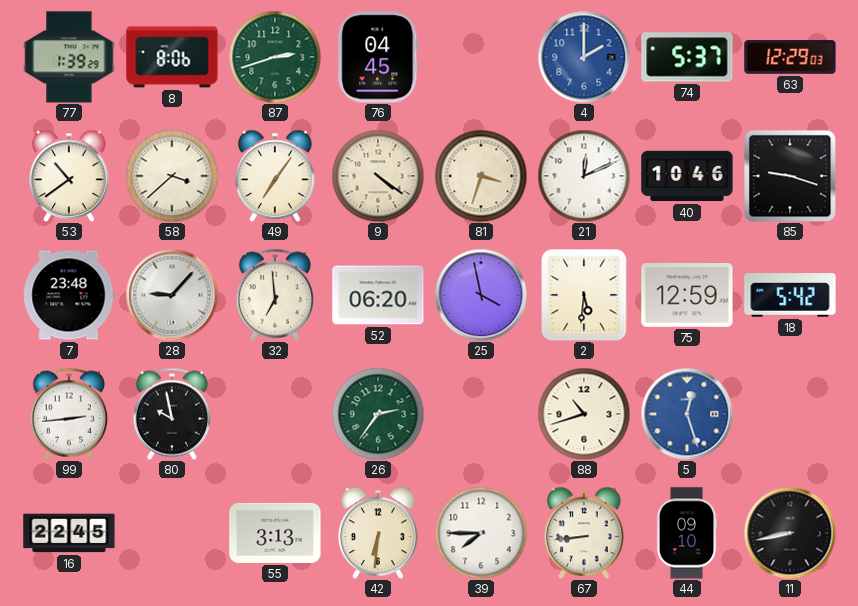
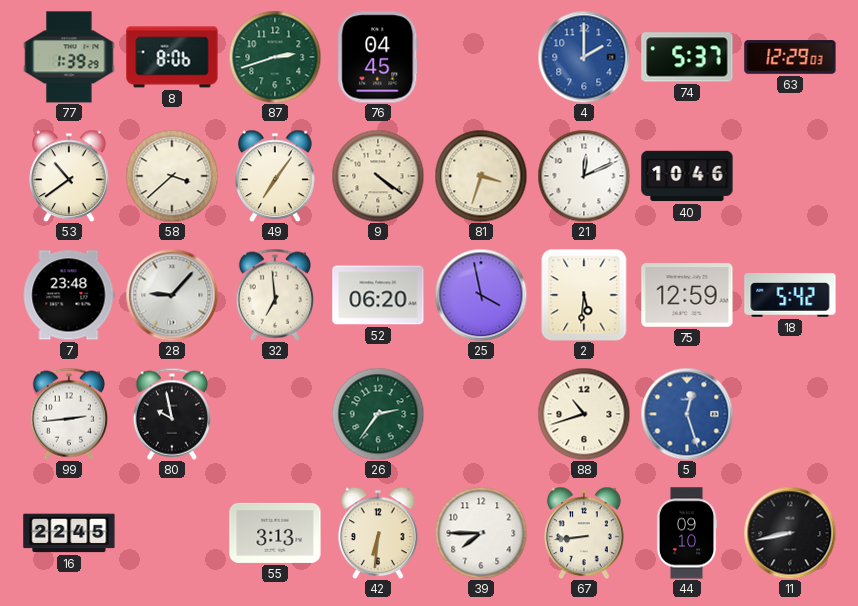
85: 9:18 -> none
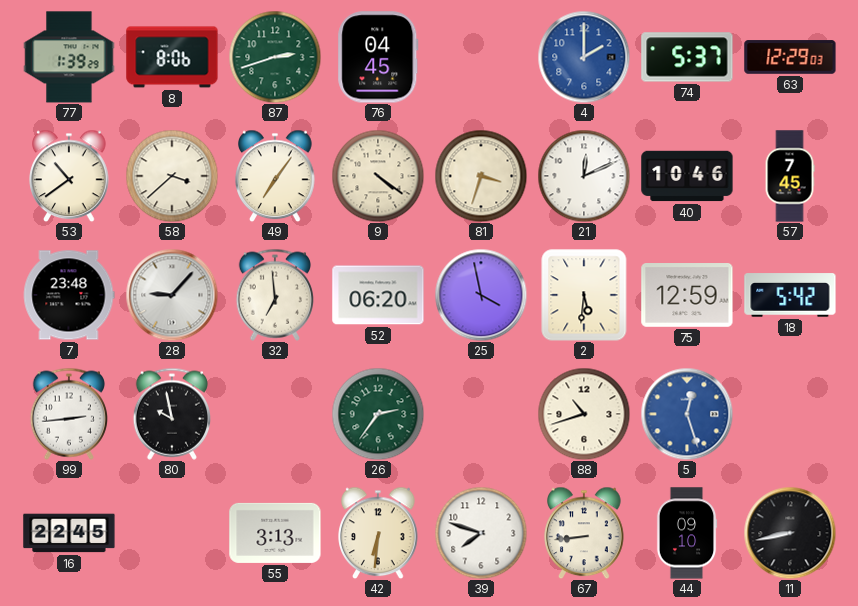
57: none -> 7:45
39: 7:45 -> 7:48
